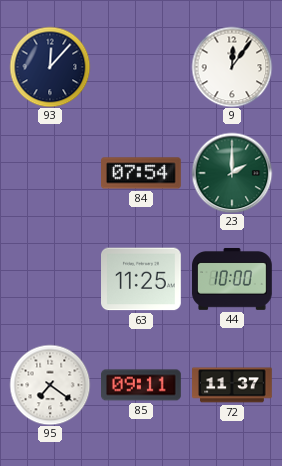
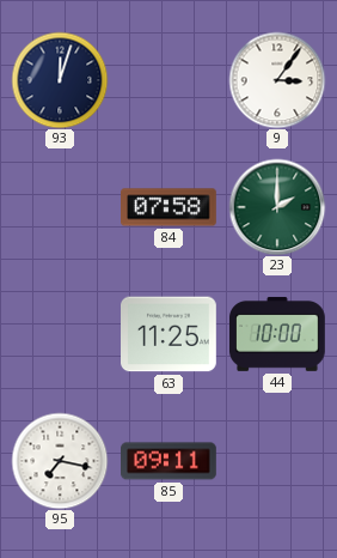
93: 12:07 -> 12:03
9: 12:06 -> 3:06
84: 07:54 -> 07:58
95: 7:21 -> 7:17
72: 11:37 -> none
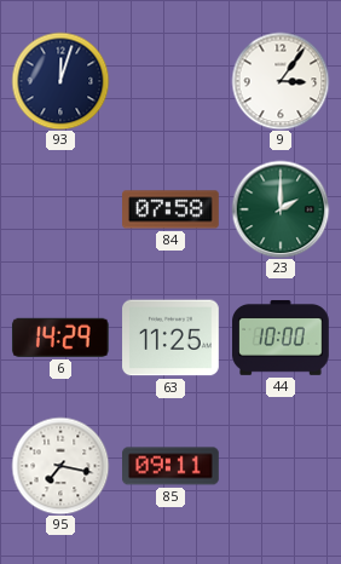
6: none -> 14:29
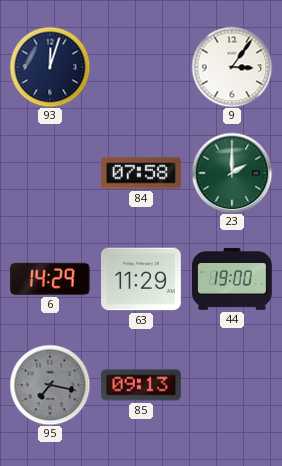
63: 11:25 -> 11:29
44: 10:00 -> 19:00
95 dial: white -> grey
85: 09:11 -> 09:13
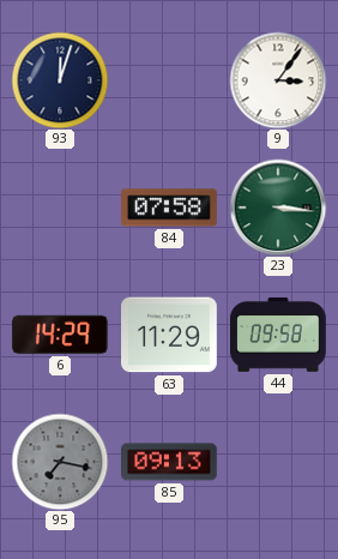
23: 2:00 -> 3:16
44: 19:00 -> 09:58
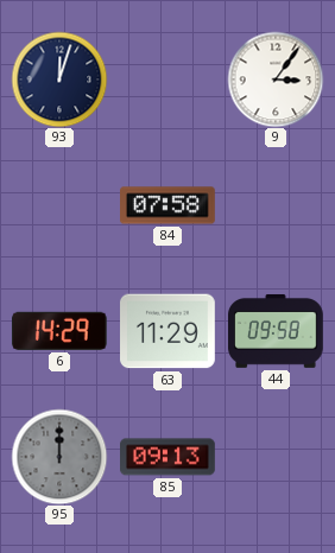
23: 3:16 -> none
95: 7:17 -> 12:00
